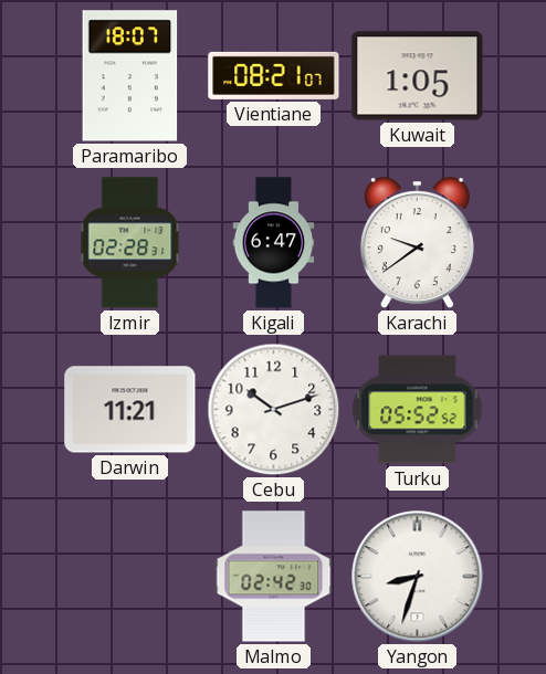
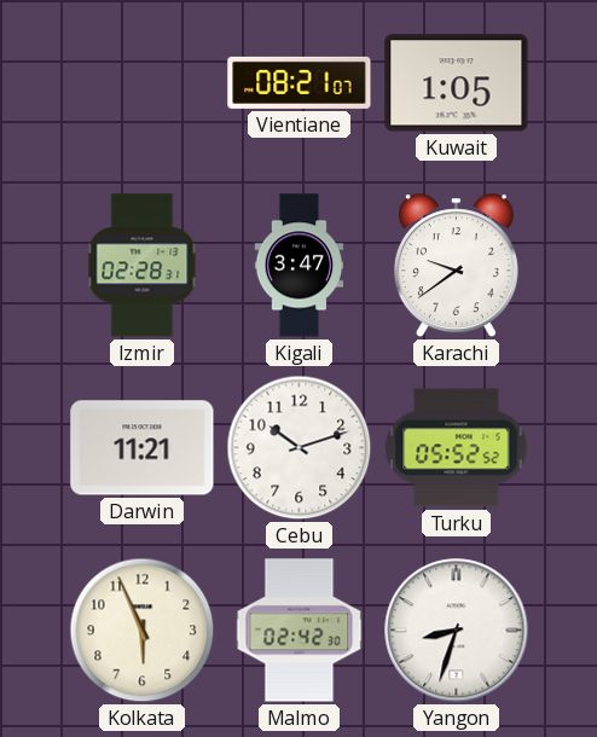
Paramaribo: 18:07 -> none
Kigali: 6:47 -> 3:47
Kolkata: none -> 5:56
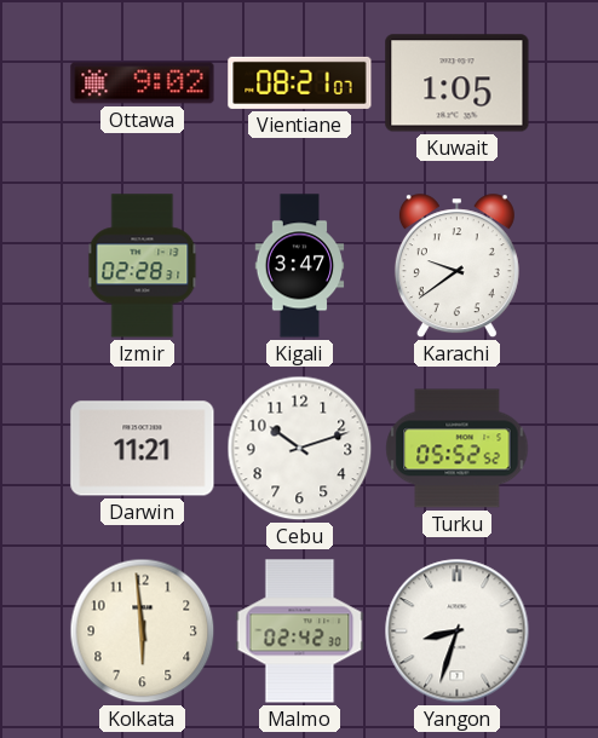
Ottawa: none -> 9:02
Kolkata: 5:56 -> 5:59
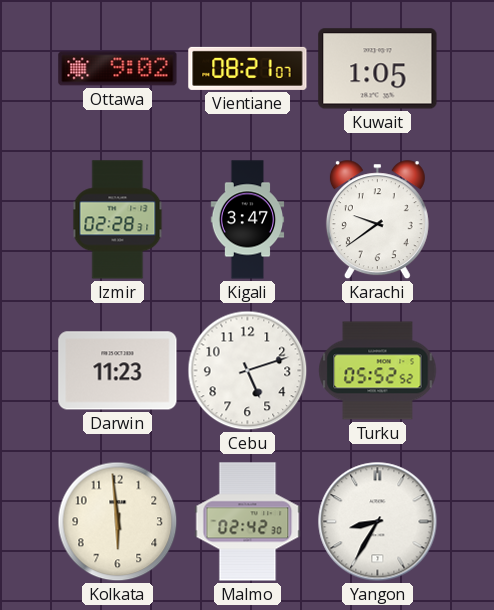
Darwin: 11:21 -> 11:23
Cebu: 10:12 -> 5:12
Yangon: 8:33 -> 8:35
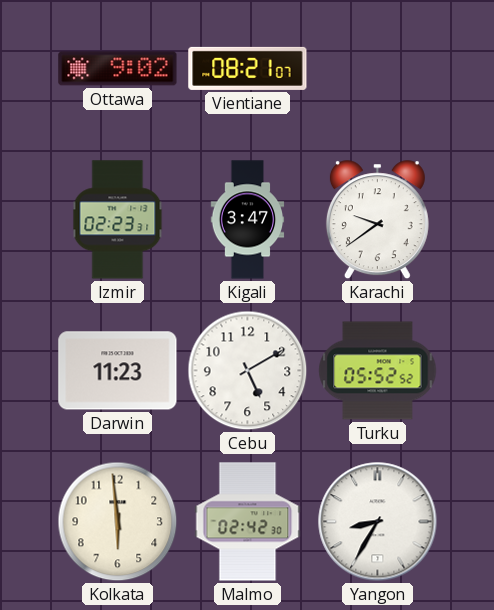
Kuwait: 1:05 -> none
Izmir: 02:28 -> 02:23
Cebu: 5:12 -> 5:10
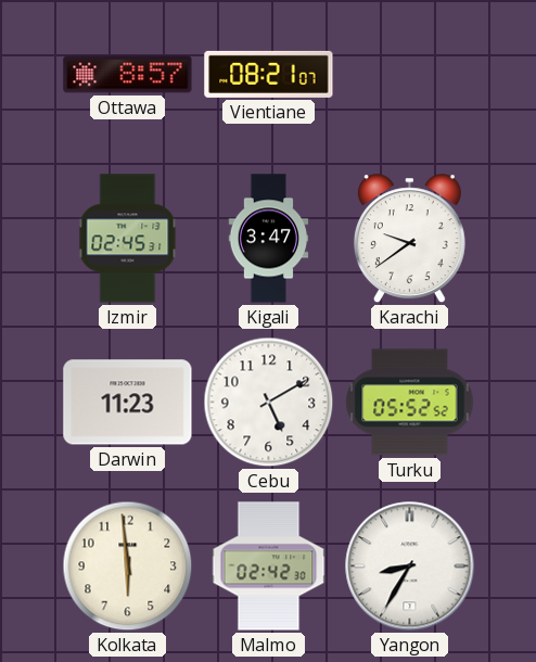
Ottawa: 9:02 -> 8:57
Izmir: 02:23 -> 02:45
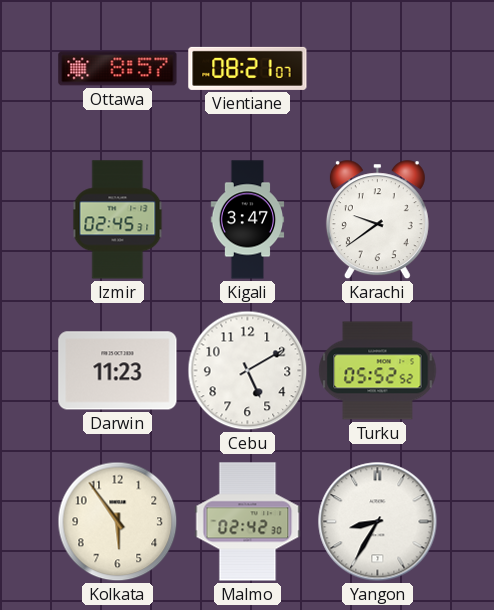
Kolkata: 5:59 -> 5:54
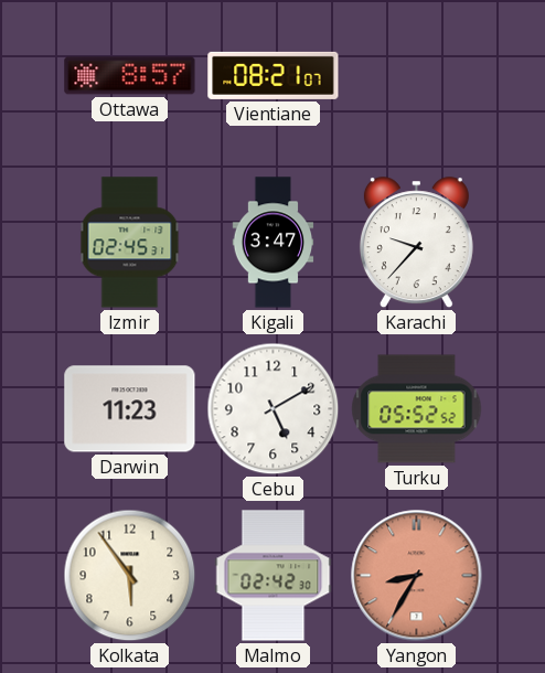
Karachi: 9:39 -> 9:37
Yangon dial: white -> salmon
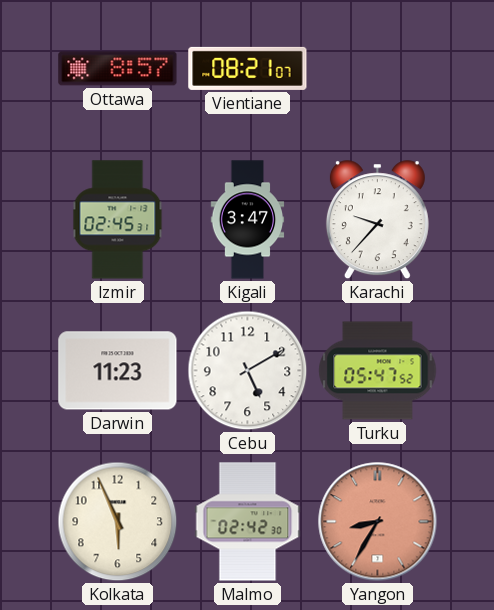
Turku: 05:52 -> 05:47
Kolkata: 5:54 -> 5:56
